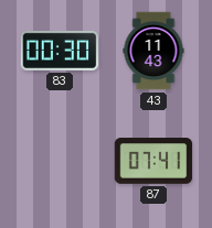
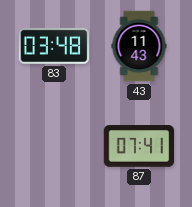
83: 00:30 -> 03:48
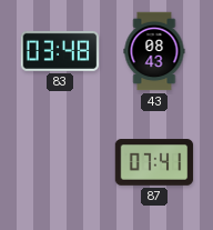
43: 11:43 -> 08:43
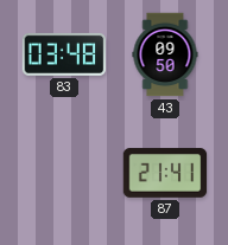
43: 08:43 -> 09:50
87: 07:41 -> 21:41
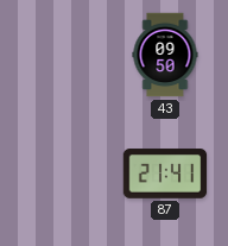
83: 03:48 -> none
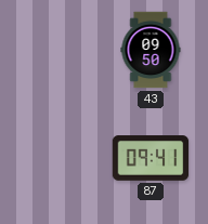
87: 21:41 -> 09:41
